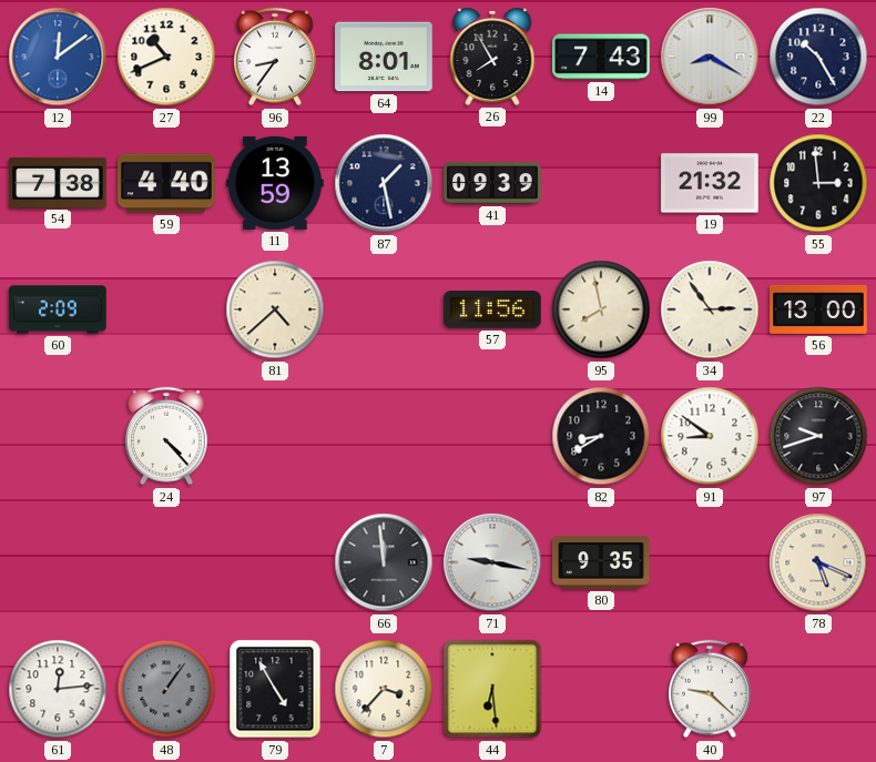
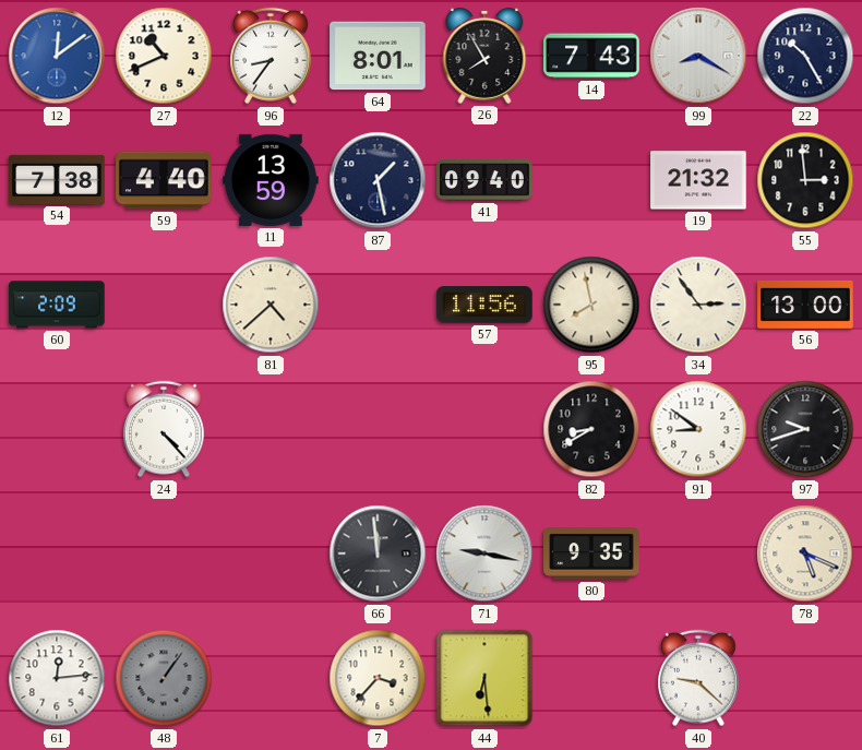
41: 09:39 -> 09:40
79: 4:55 -> none
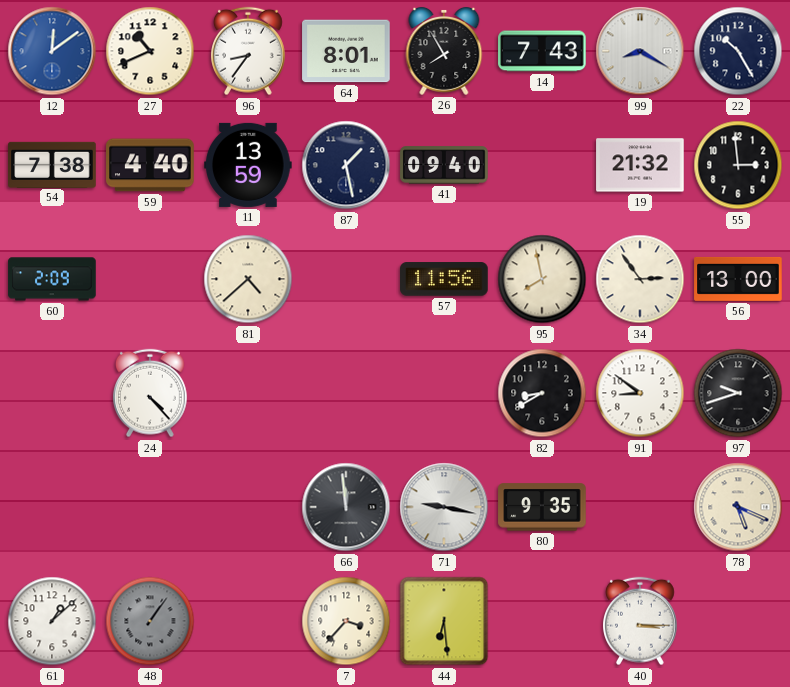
61: 12:14 -> 1:08
40: 9:22 -> 3:15
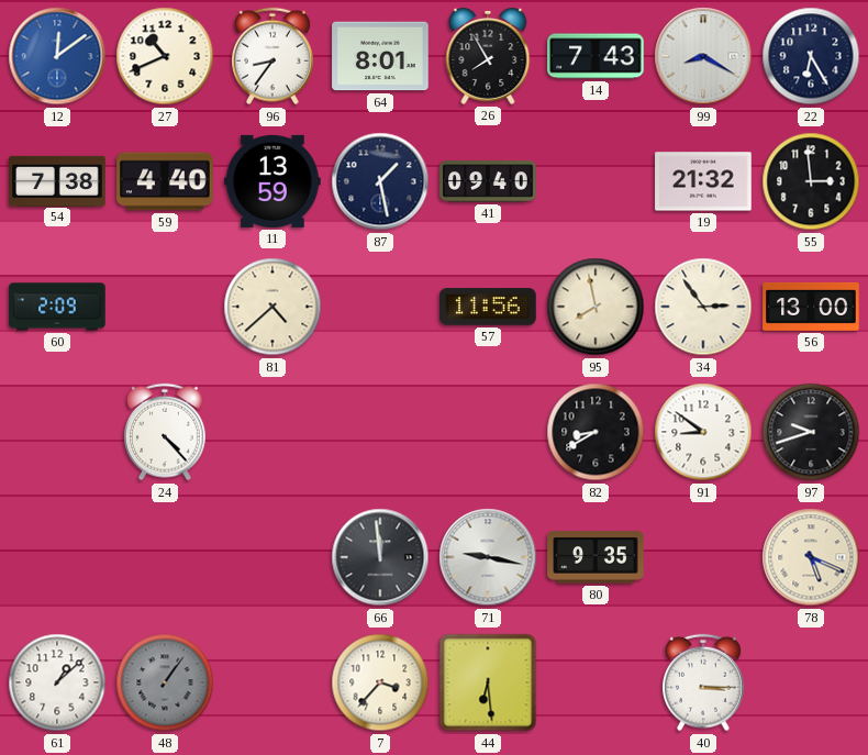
22: 10:25 -> 6:25
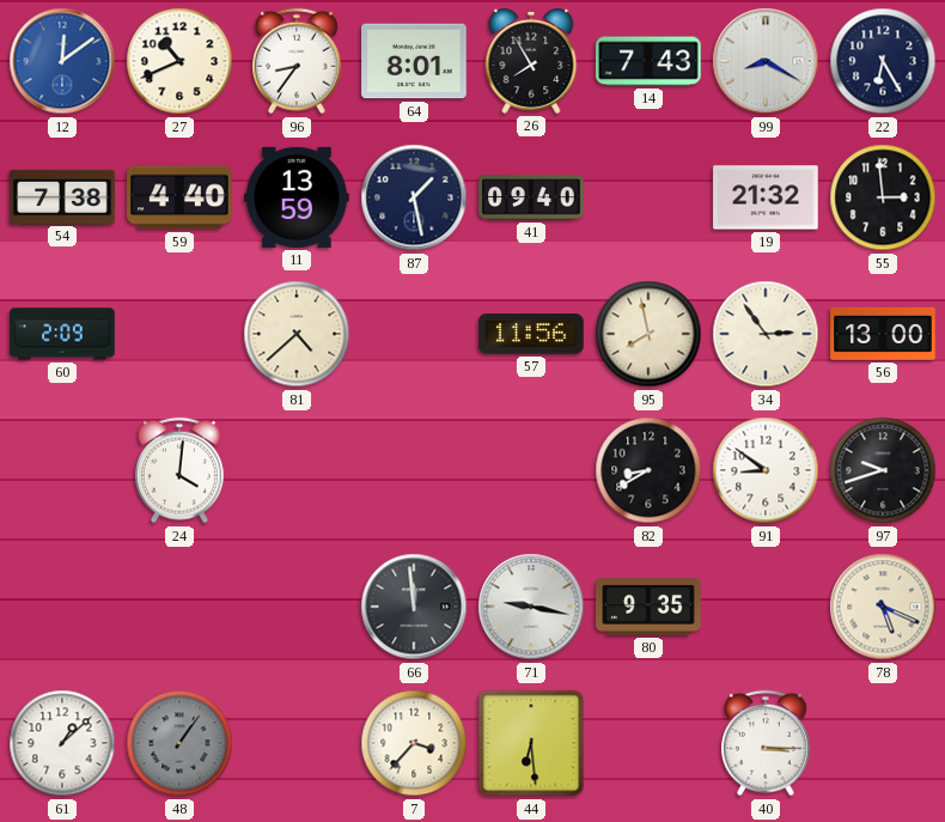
24: 4:23 -> 4:01
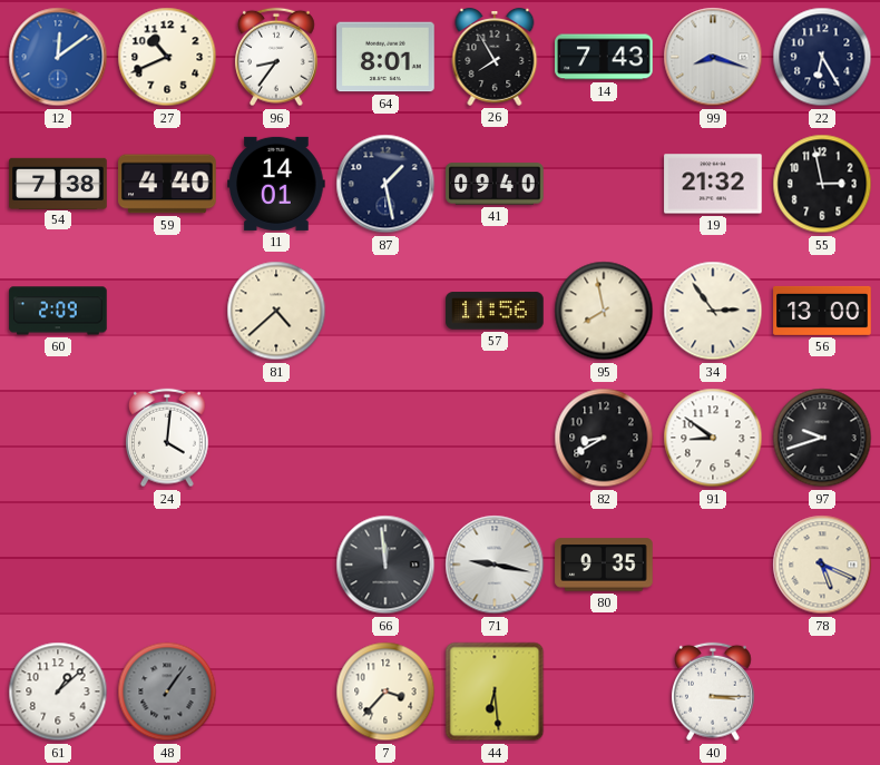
99: 8:20 -> 8:18
11: 13:59 -> 14:01
55: 2:59 -> 2:58
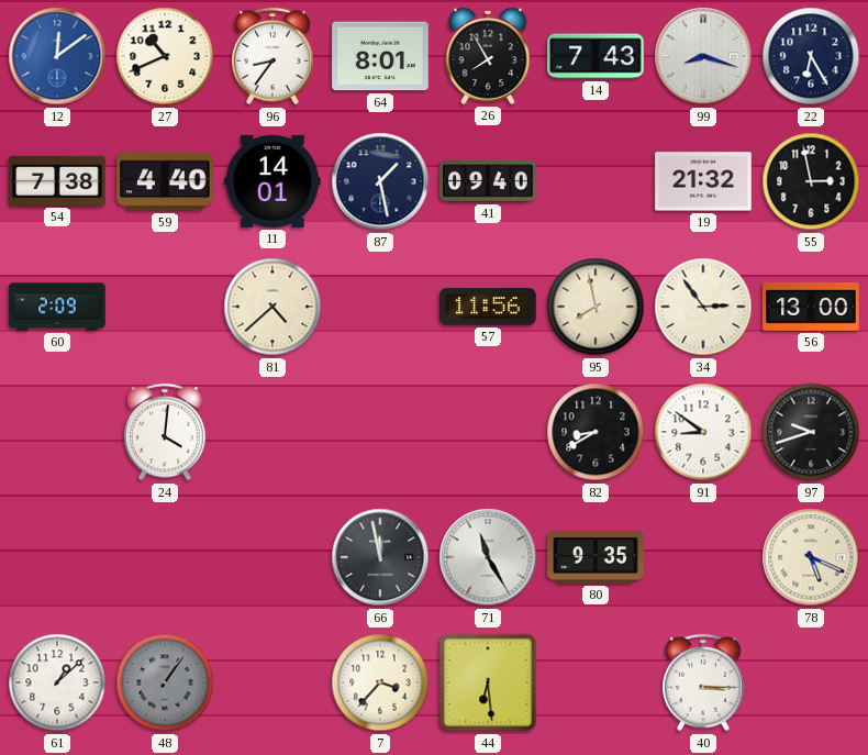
66: 11:59 -> 11:58
71: 9:17 -> 11:25
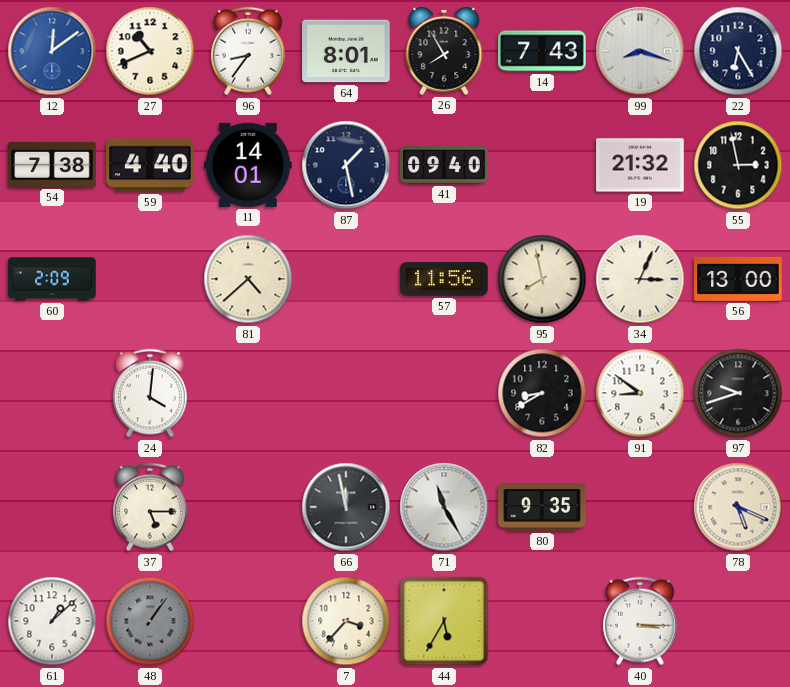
34: 2:54 -> 3:04
37: none -> 5:15
44: 6:29 -> 5:35
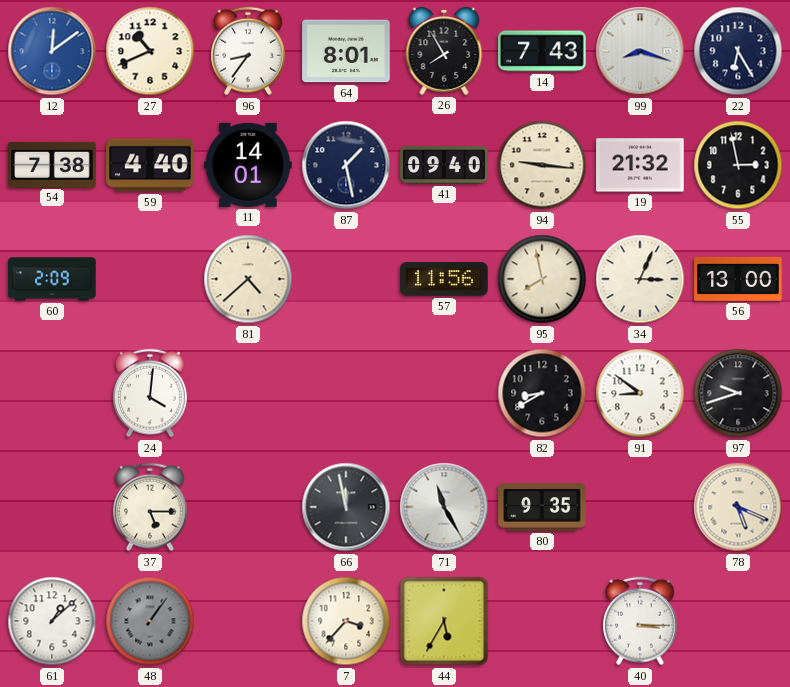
94: none -> 9:16
